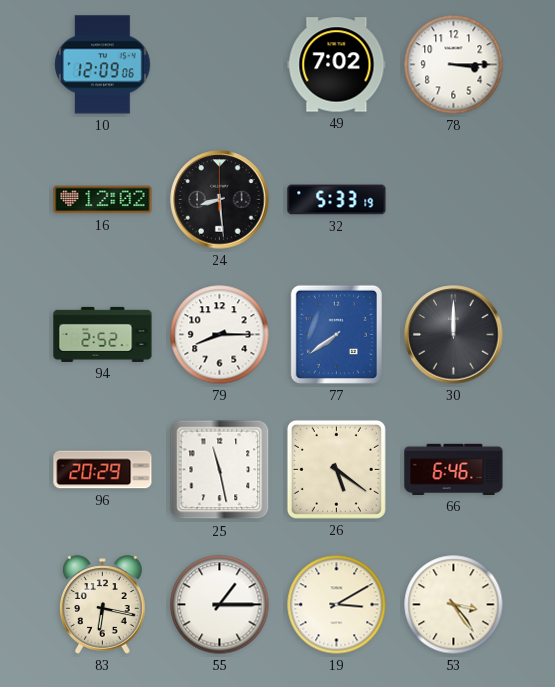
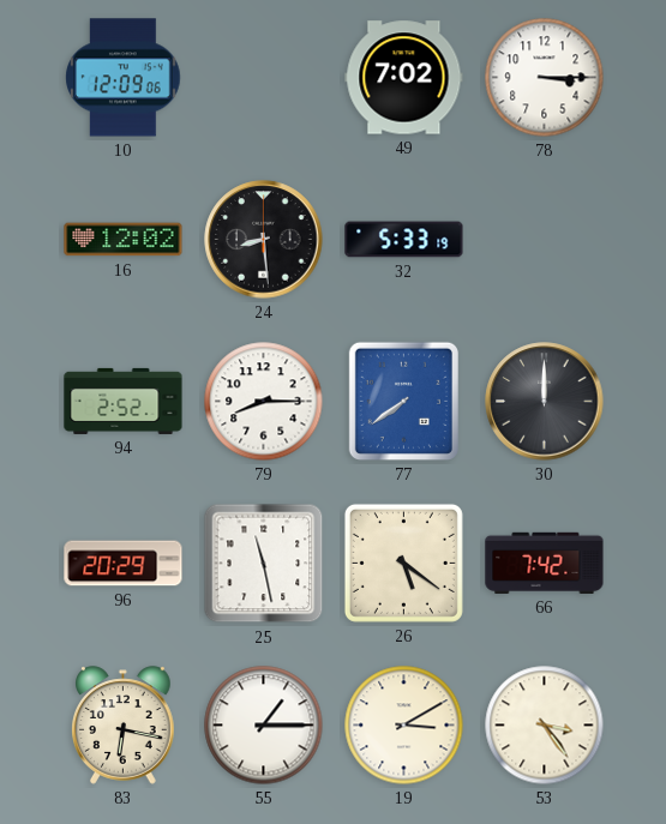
66: 6:46 -> 7:42
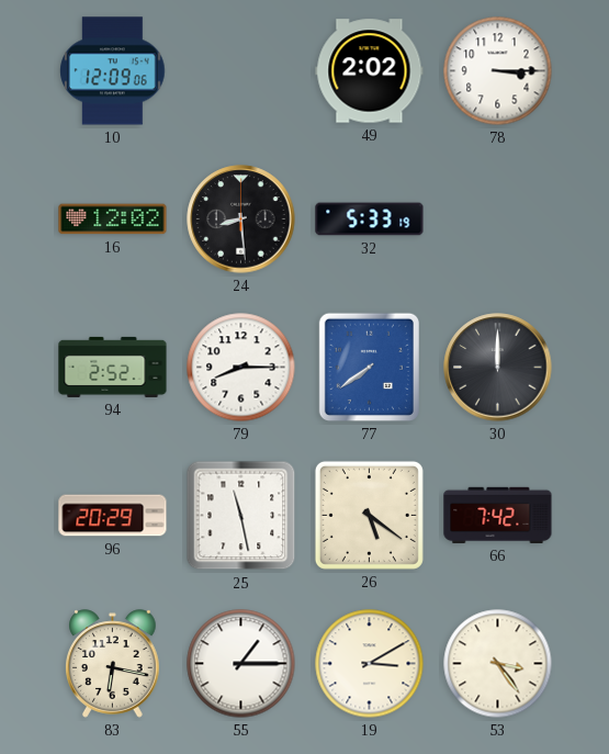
49: 7:02 -> 2:02
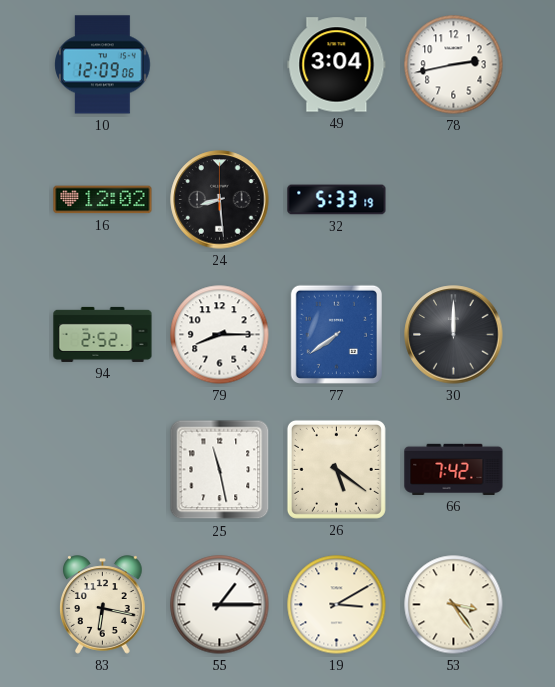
49: 2:02 -> 3:04
78: 3:15 -> 2:43
96: 20:29 -> none
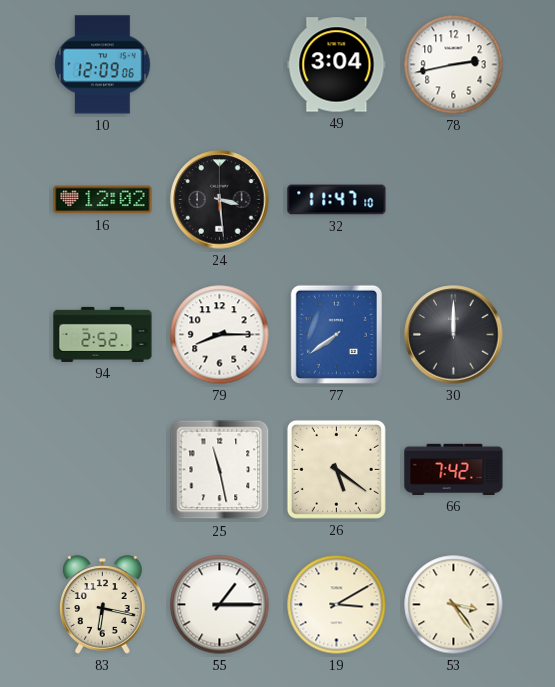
24: 8:29 -> 3:29
32: 5:33 -> 11:47
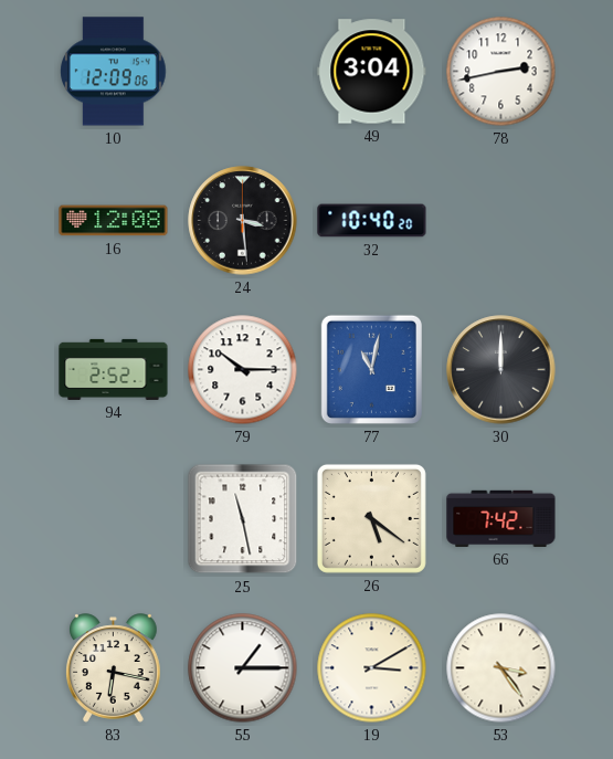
16: 12:02 -> 12:08
32: 11:47 -> 10:40
79: 8:15 -> 10:15
77: 7:39 -> 11:02
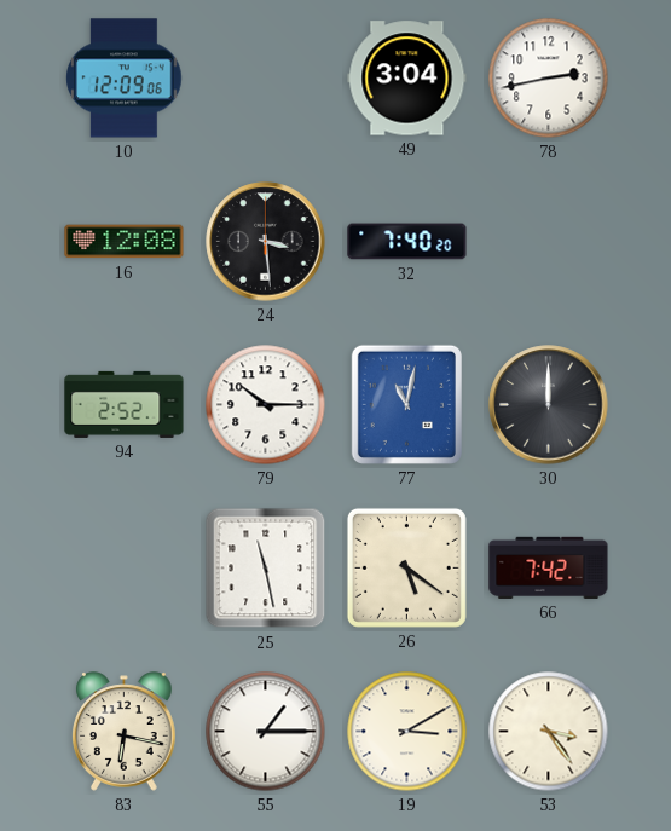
32: 10:40 -> 7:40
